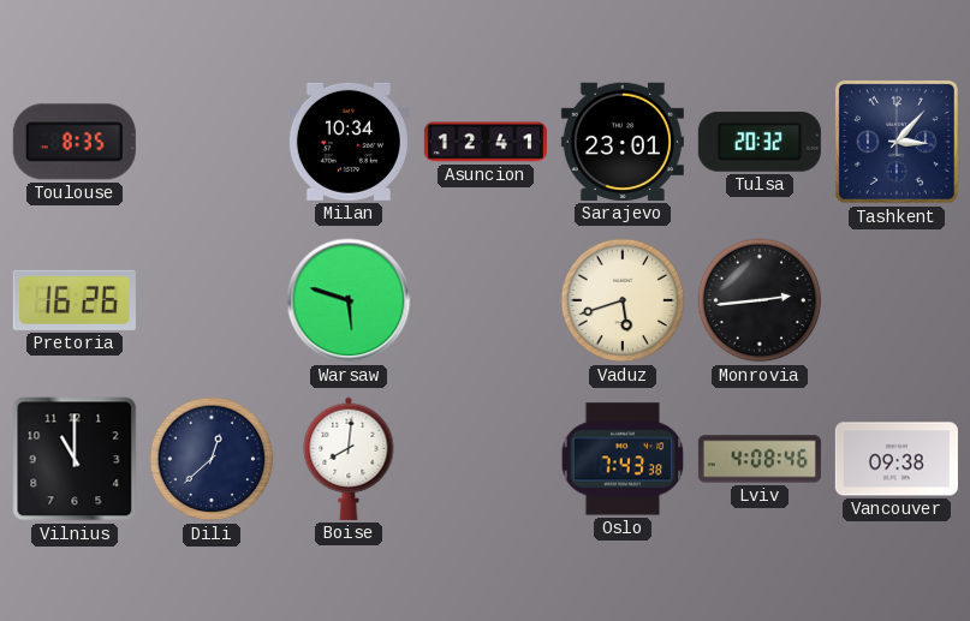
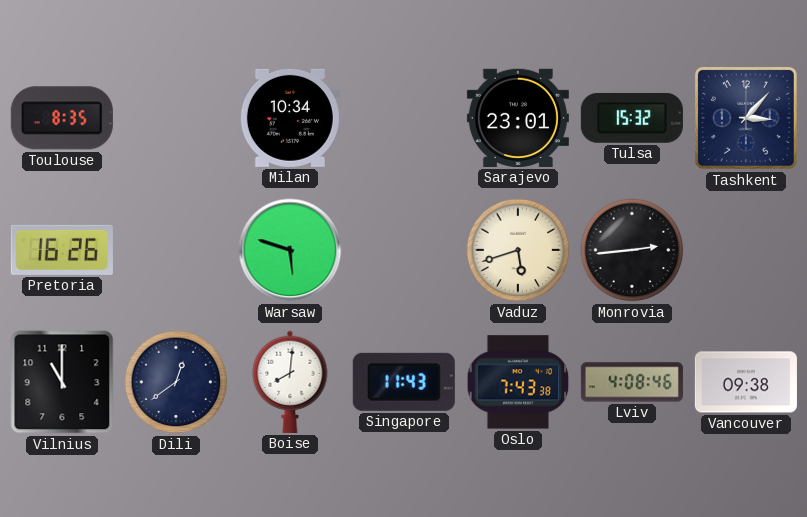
Asuncion: 12:41 -> none
Tulsa: 20:32 -> 15:32
Dili: 12:38 -> 12:39
Singapore: none -> 11:43
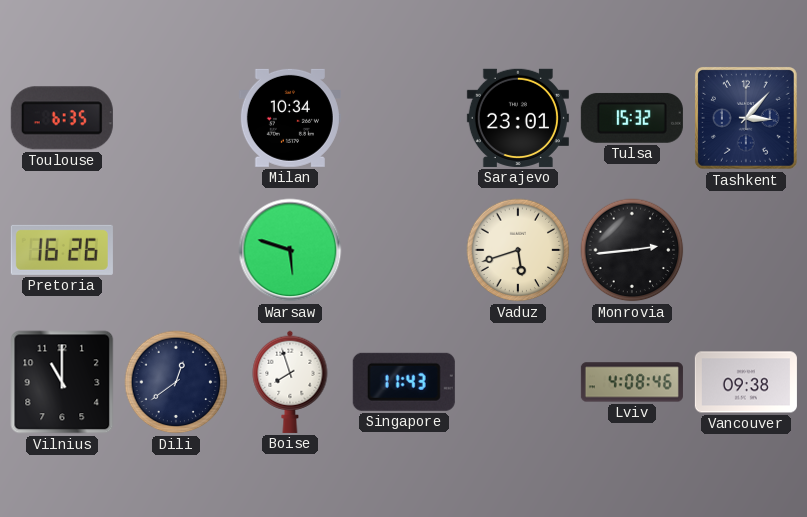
Toulouse: 8:35 -> 6:35
Boise: 8:01 -> 7:57
Oslo: 7:43 -> none
